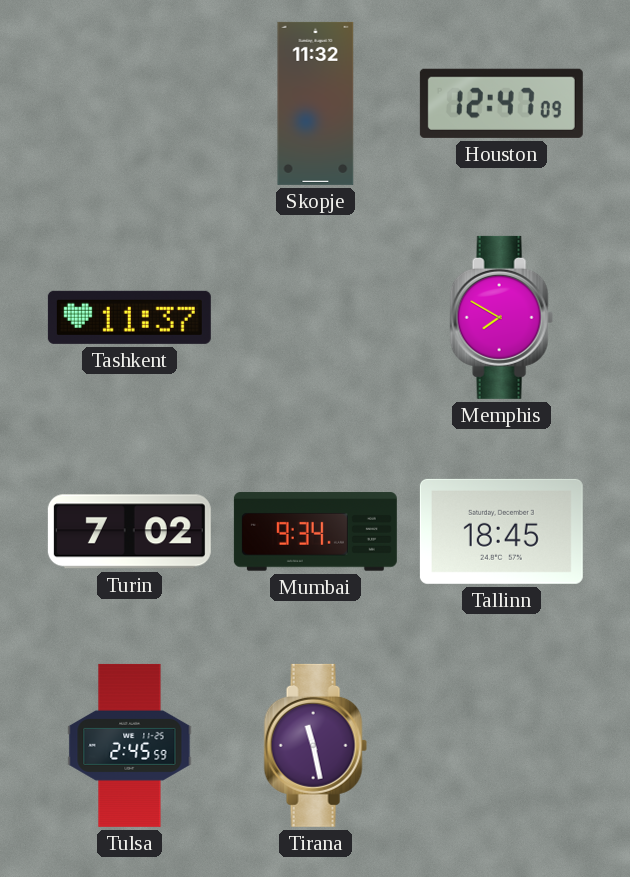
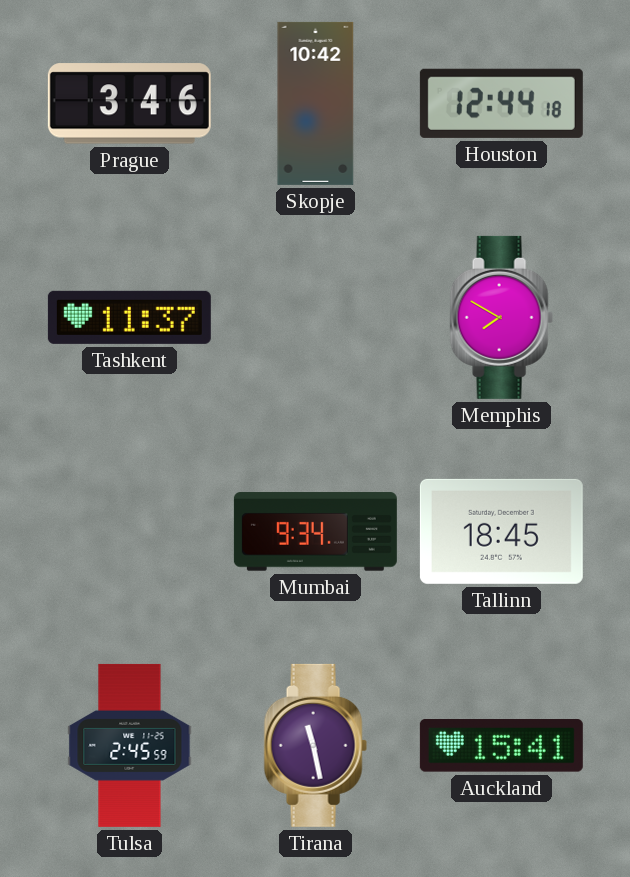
Prague: none -> 3:46
Skopje: 11:32 -> 10:42
Houston: 12:47 -> 12:44
Turin: 7:02 -> none
Auckland: none -> 15:41
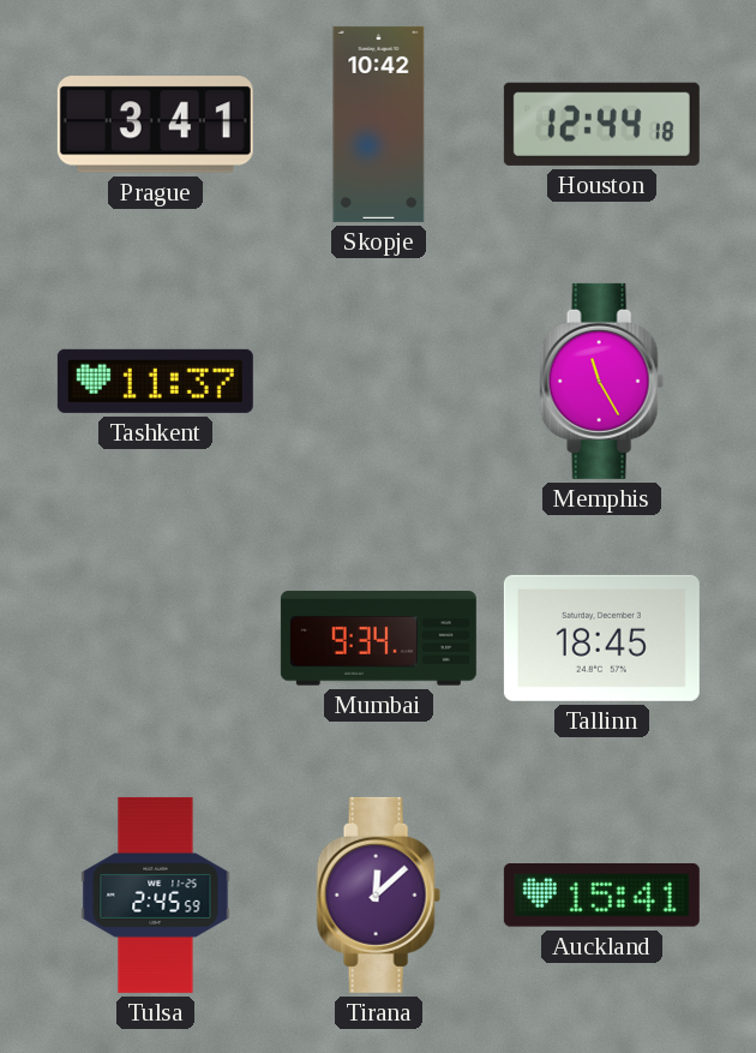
Prague: 3:46 -> 3:41
Memphis: 7:50 -> 11:25
Tirana: 11:28 -> 12:08
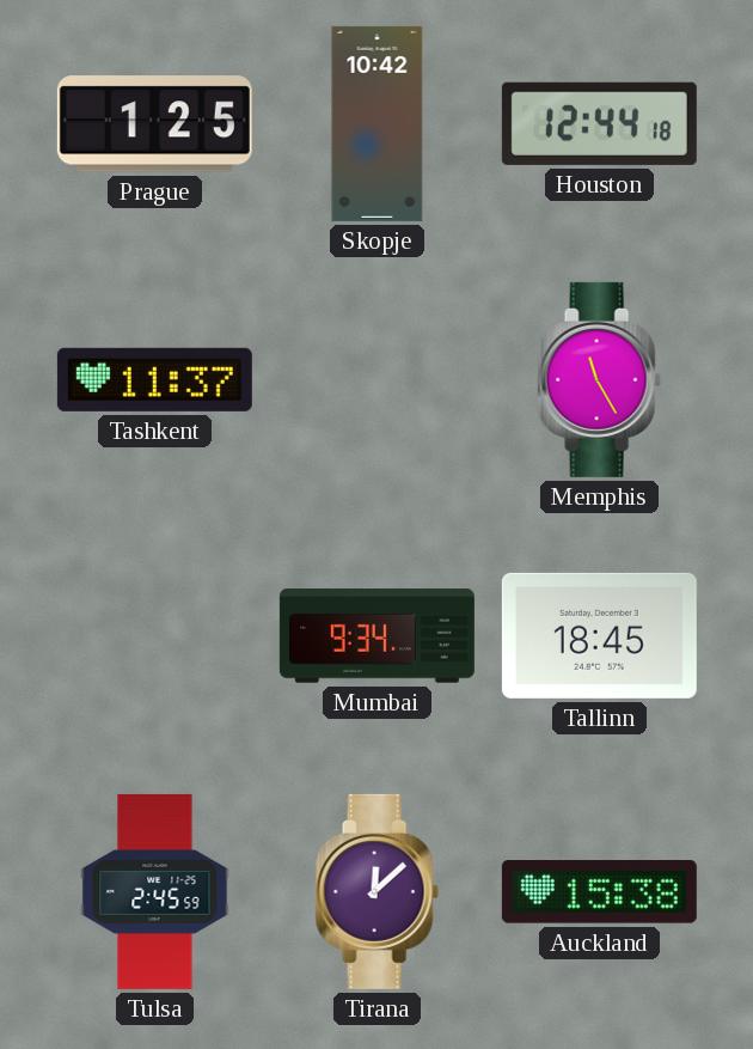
Prague: 3:41 -> 1:25
Auckland: 15:41 -> 15:38
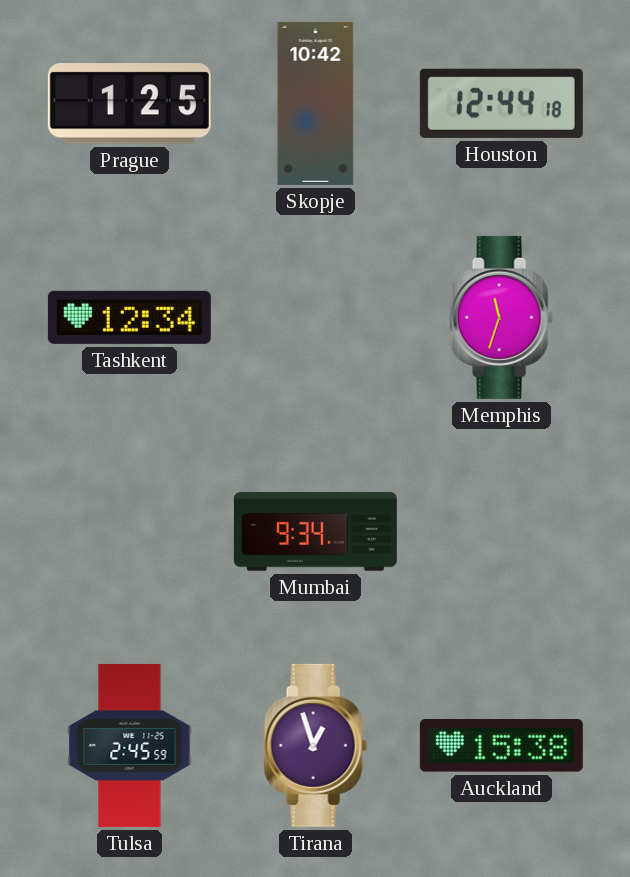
Tashkent: 11:37 -> 12:34
Memphis: 11:25 -> 11:33
Tallinn: 18:45 -> none
Tirana: 12:08 -> 12:57
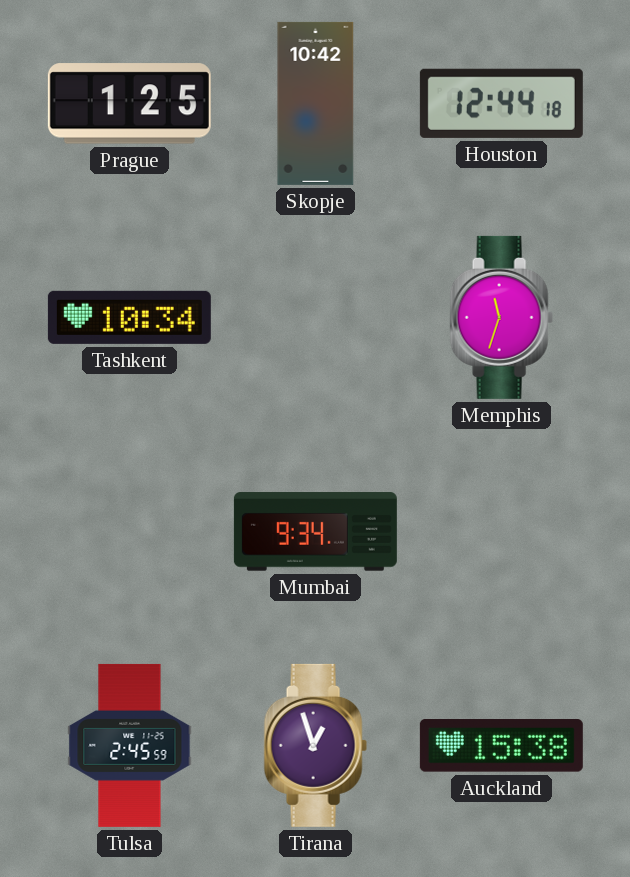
Tashkent: 12:34 -> 10:34
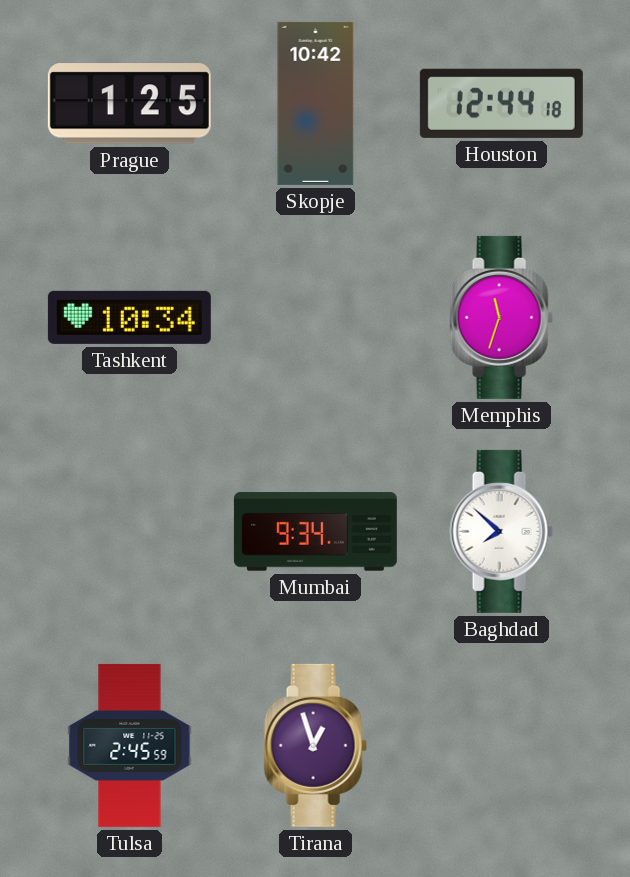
Baghdad: none -> 7:52
Auckland: 15:38 -> none
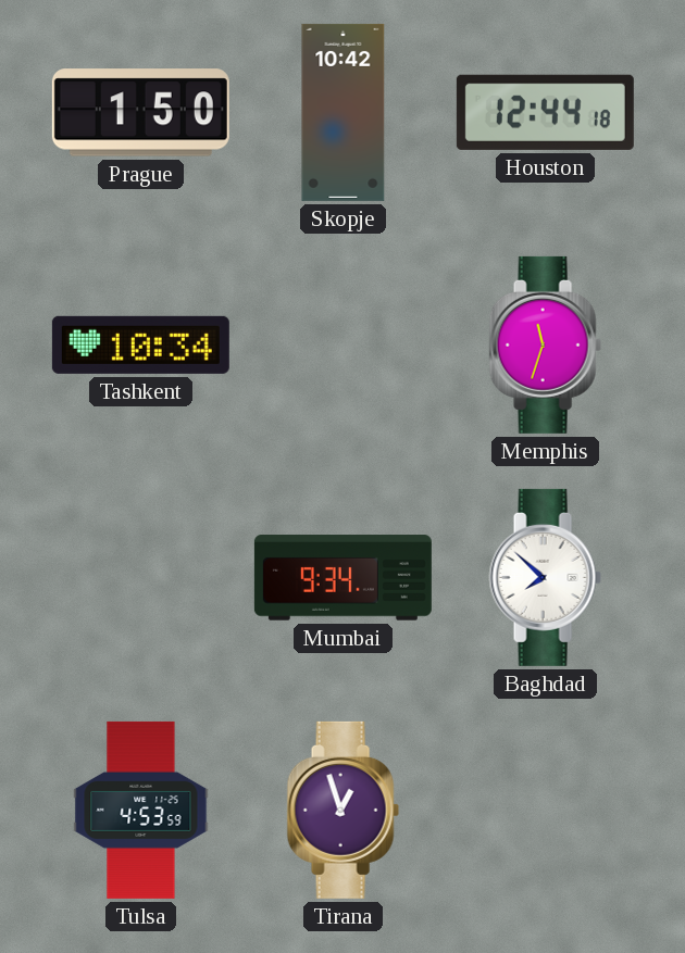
Prague: 1:25 -> 1:50
Tulsa: 2:45 -> 4:53
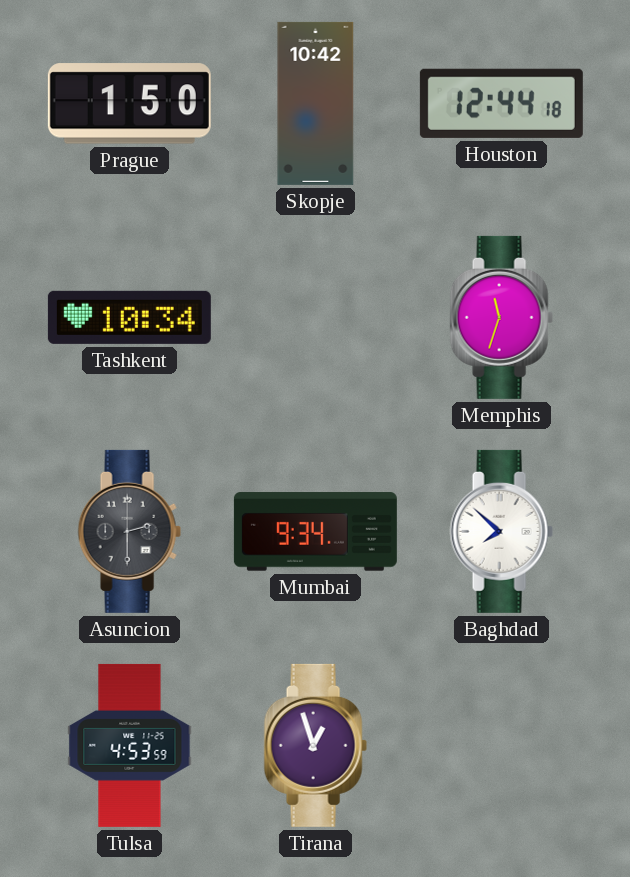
Asuncion: none -> 2:30
